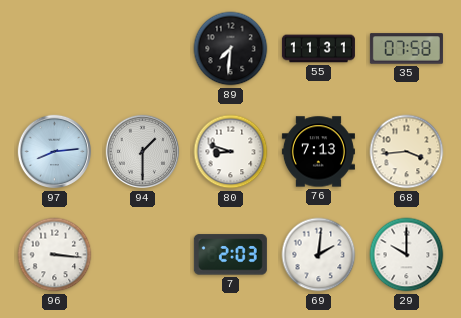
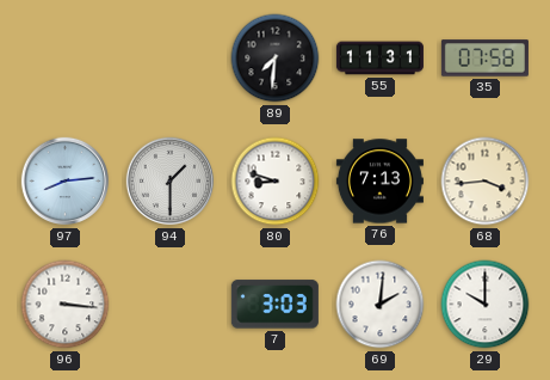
7: 2:03 -> 3:03
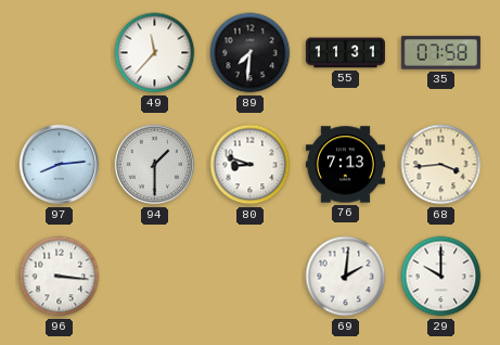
49: none -> 11:37
7: 3:03 -> none
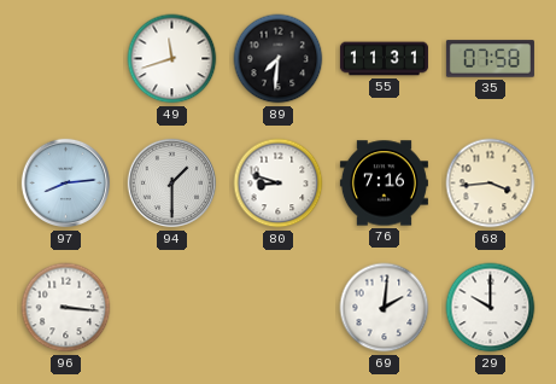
49: 11:37 -> 11:42
76: 7:13 -> 7:16
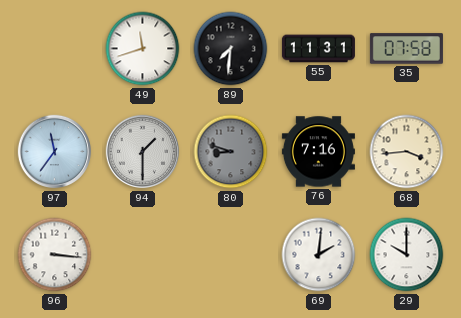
97: 8:14 -> 11:36
80 dial: white -> grey
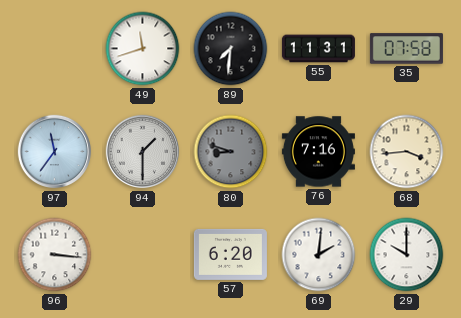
57: none -> 6:20
